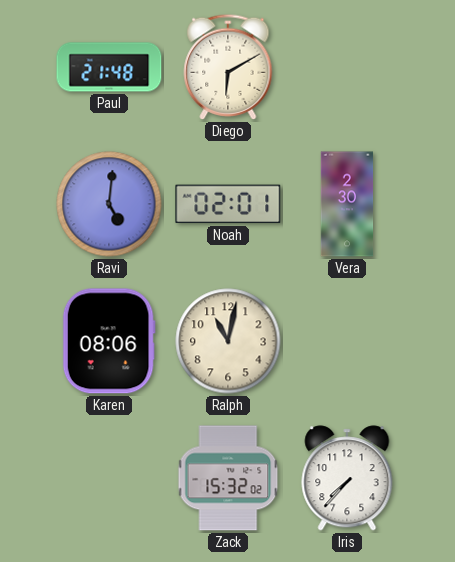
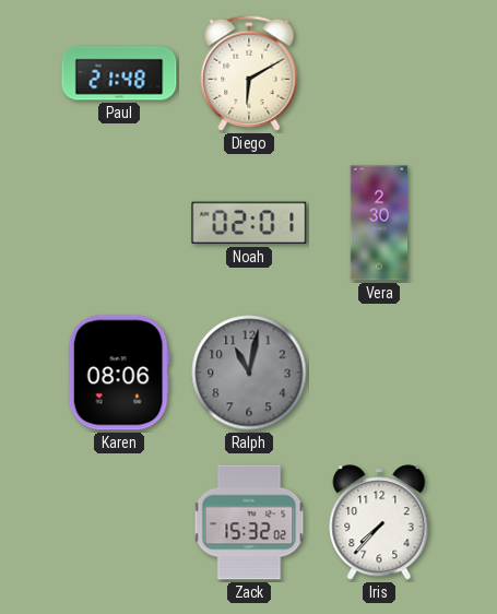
Ravi: 5:01 -> none
Ralph dial: cream -> grey
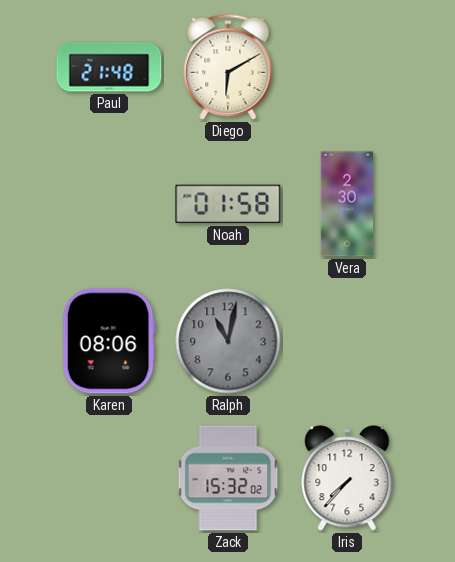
Noah: 02:01 -> 01:58
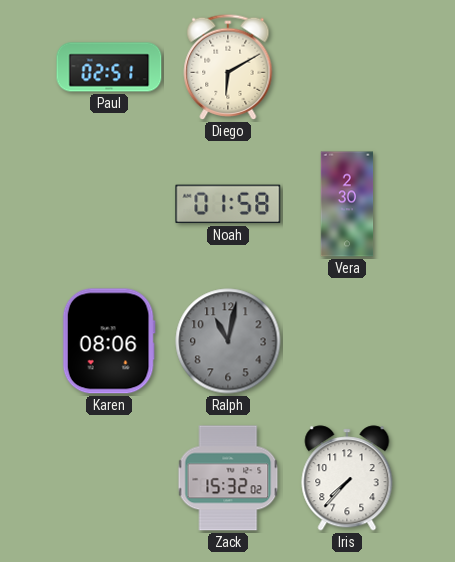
Paul: 21:48 -> 02:51
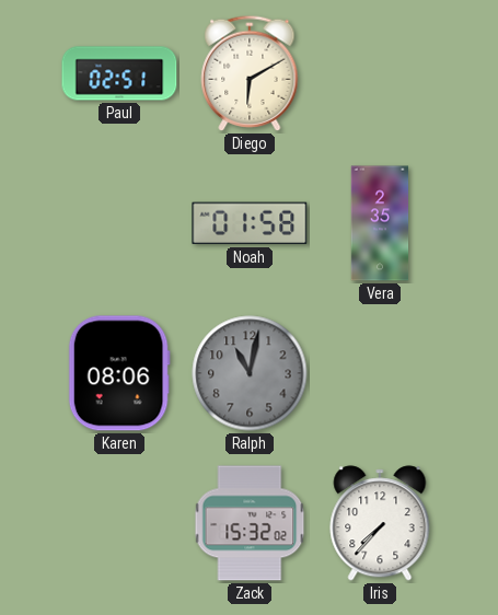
Vera: 2:30 -> 2:35
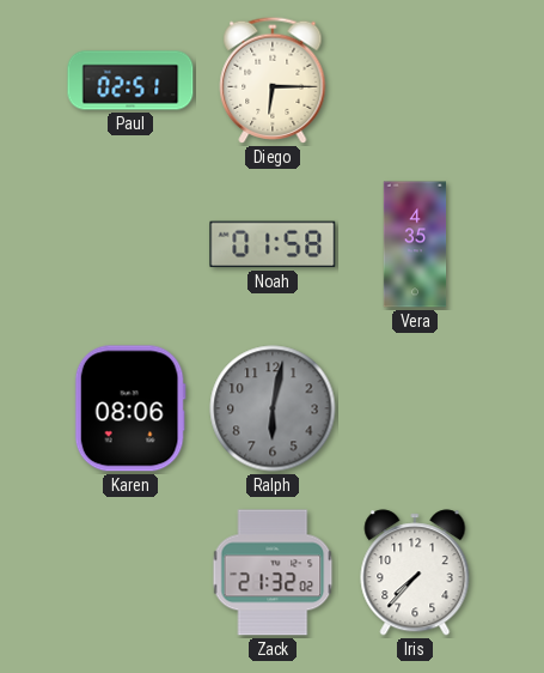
Diego: 6:10 -> 6:15
Vera: 2:35 -> 4:35
Ralph: 11:02 -> 6:02
Zack: 15:32 -> 21:32
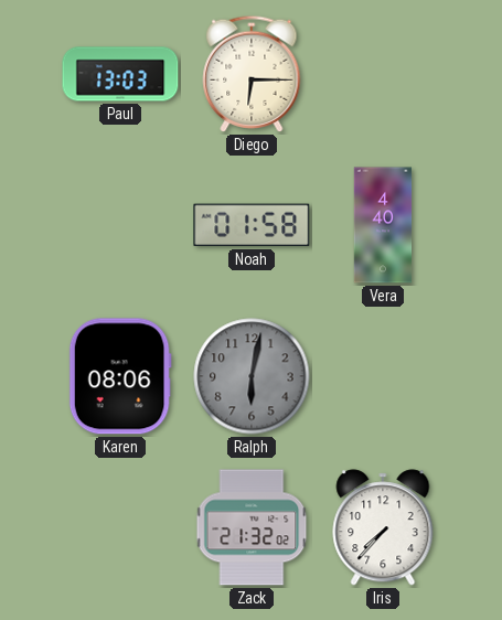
Paul: 02:51 -> 13:03
Vera: 4:35 -> 4:40
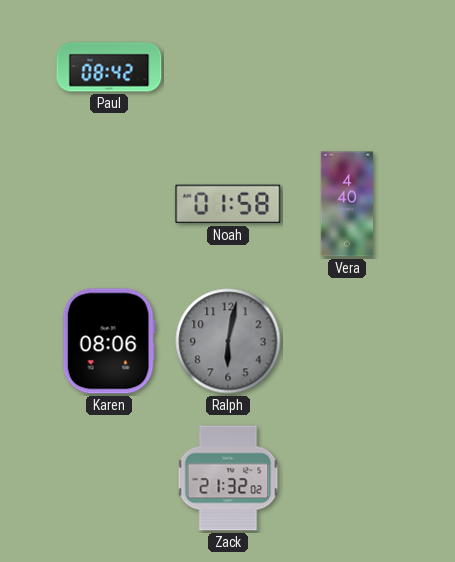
Paul: 13:03 -> 08:42
Diego: 6:15 -> none
Iris: 7:37 -> none
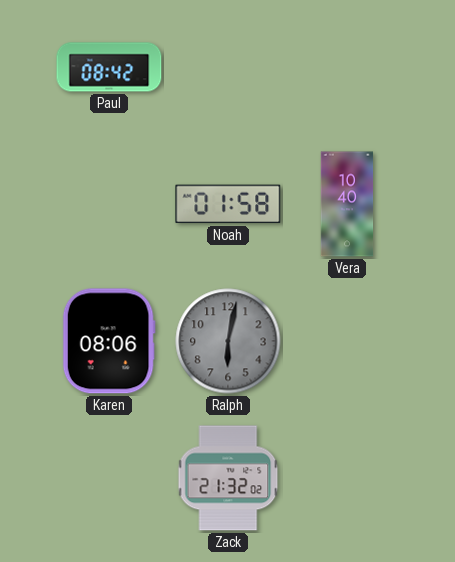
Vera: 4:40 -> 10:40
